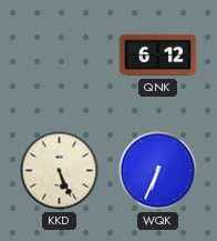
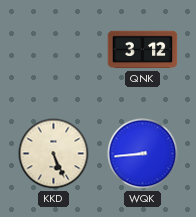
QNK: 6:12 -> 3:12
WQK: 6:34 -> 8:44
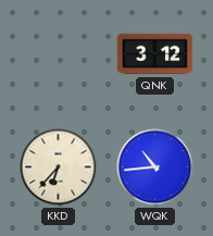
KKD: 5:26 -> 6:37
WQK: 8:44 -> 10:44
